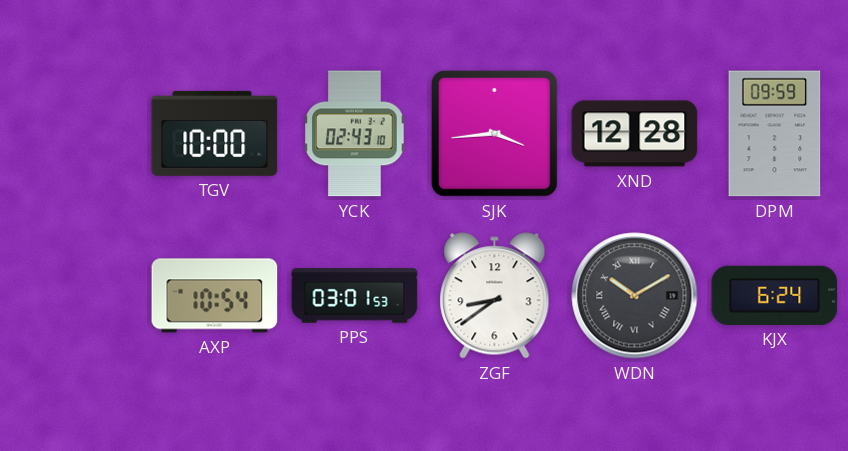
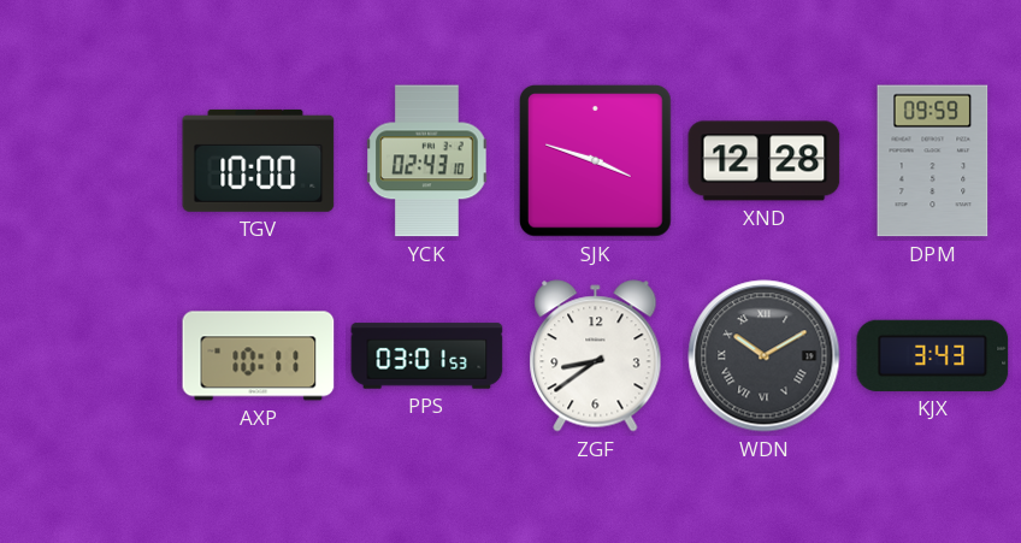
SJK: 3:44 -> 3:48
AXP: 10:54 -> 10:11
KJX: 6:24 -> 3:43
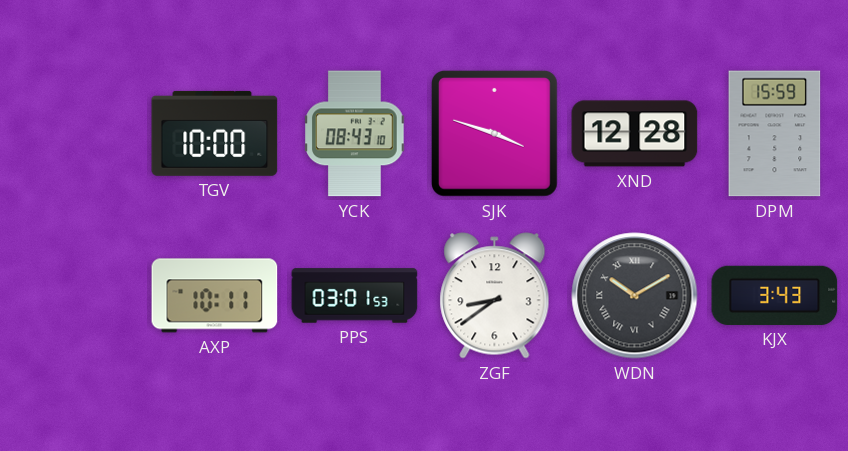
YCK: 02:43 -> 08:43
DPM: 09:59 -> 15:59
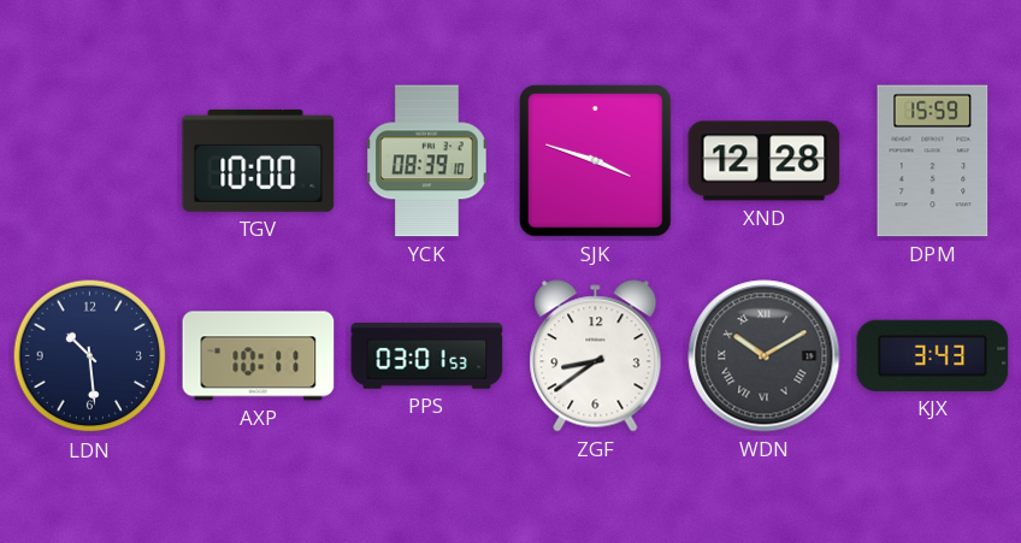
YCK: 08:43 -> 08:39
LDN: none -> 10:29
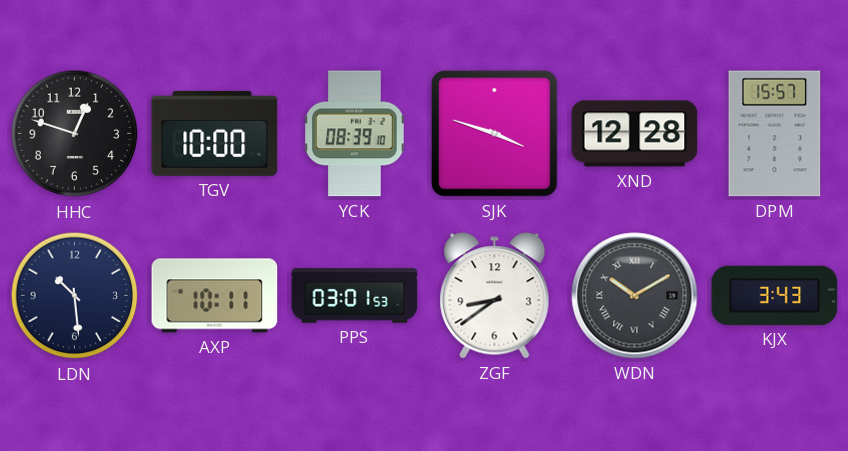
HHC: none -> 12:48
DPM: 15:59 -> 15:57
